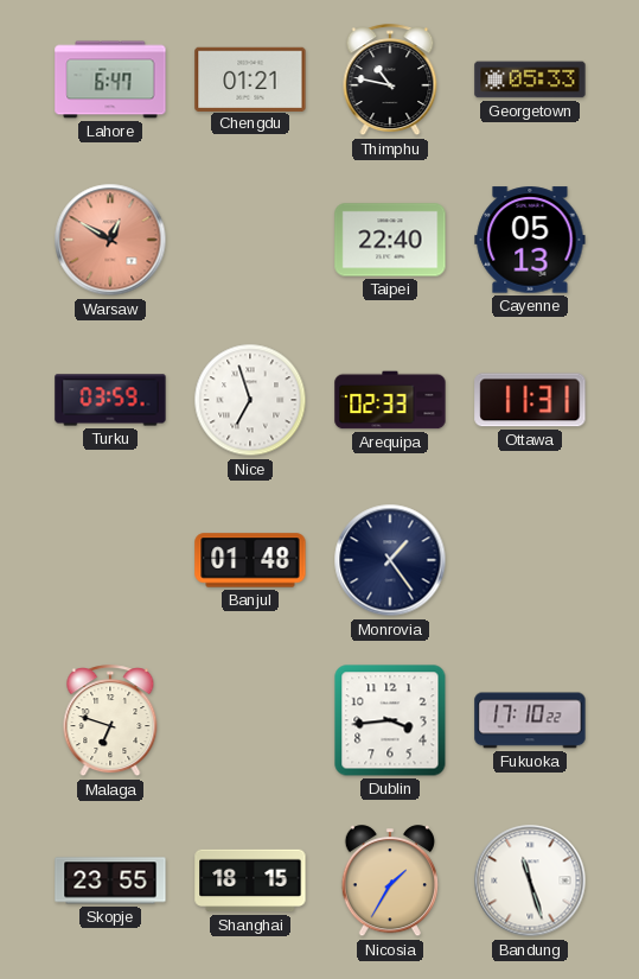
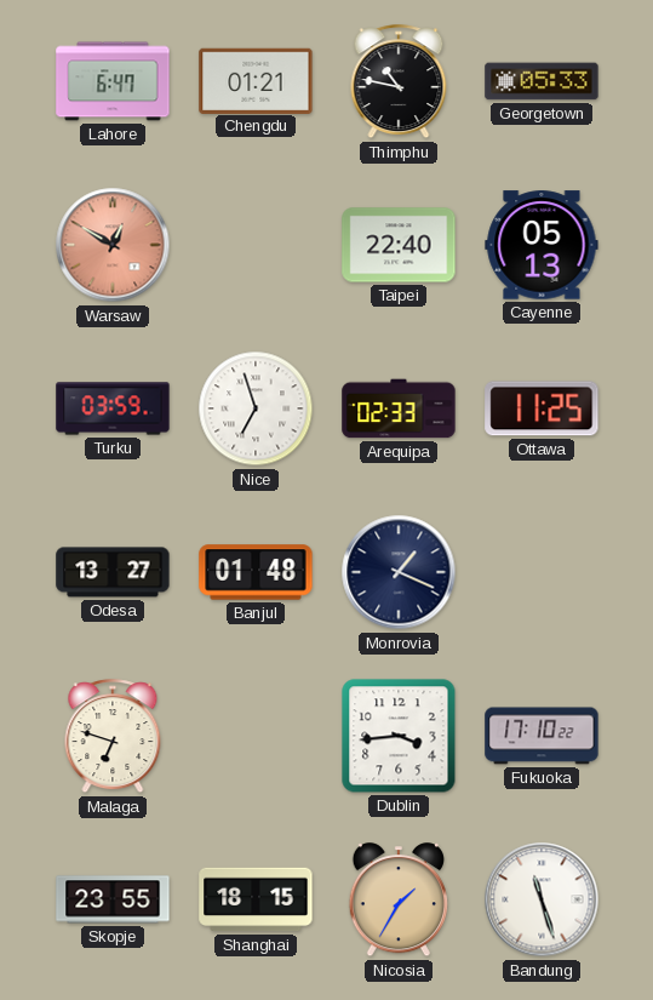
Ottawa: 11:31 -> 11:25
Odesa: none -> 13:27
Monrovia: 1:24 -> 1:19
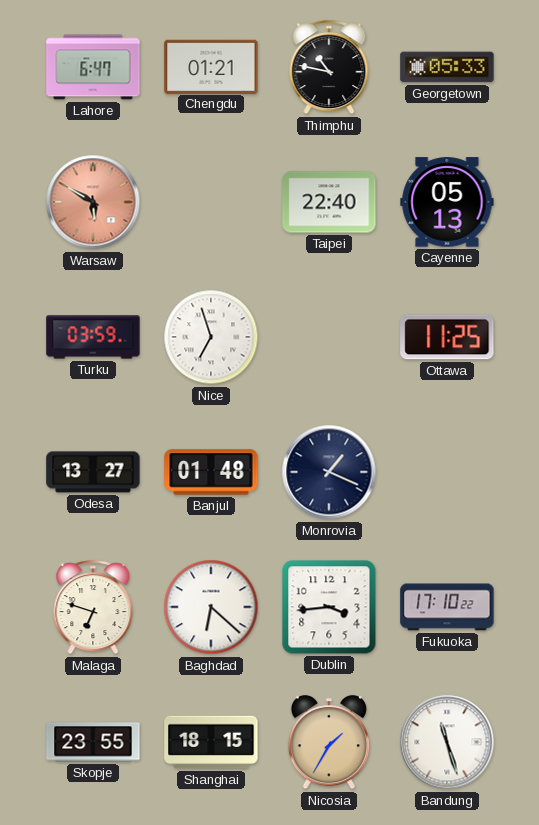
Warsaw: 12:50 -> 5:50
Arequipa: 02:33 -> none
Baghdad: none -> 6:22
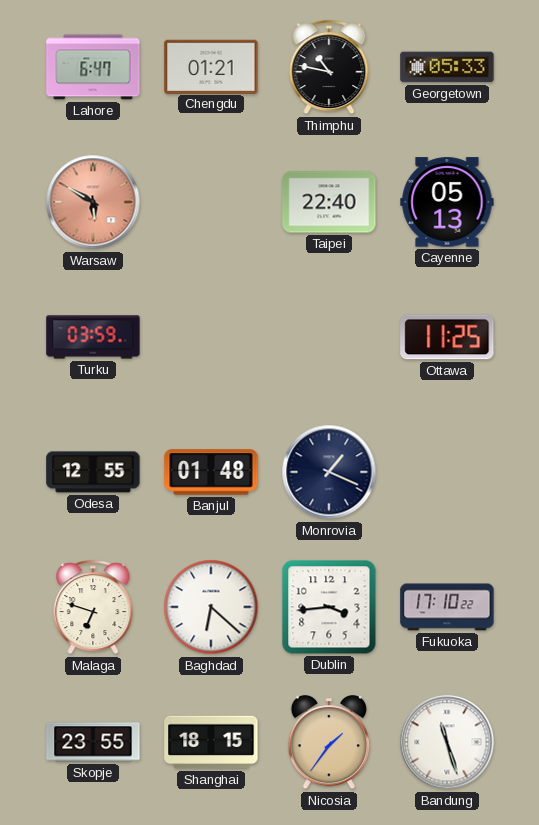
Nice: 6:57 -> none
Odesa: 13:27 -> 12:55
Nicosia: 1:35 -> 1:36
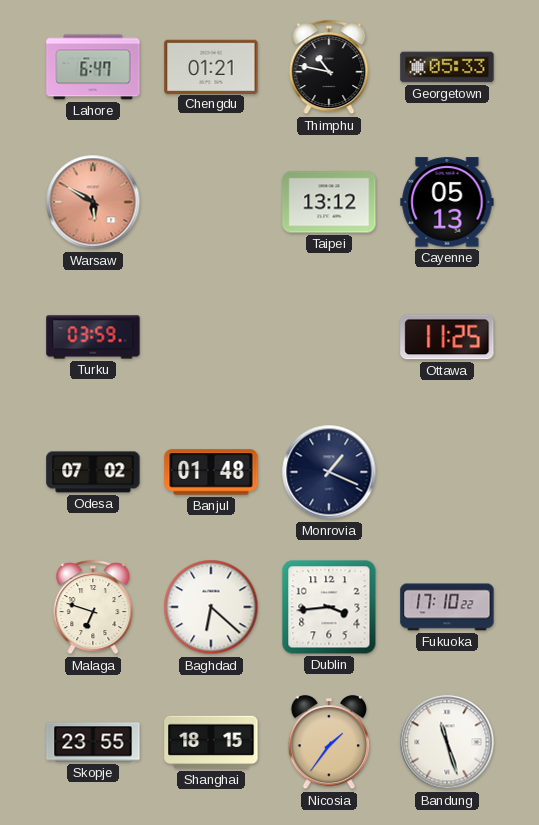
Taipei: 22:40 -> 13:12
Odesa: 12:55 -> 07:02
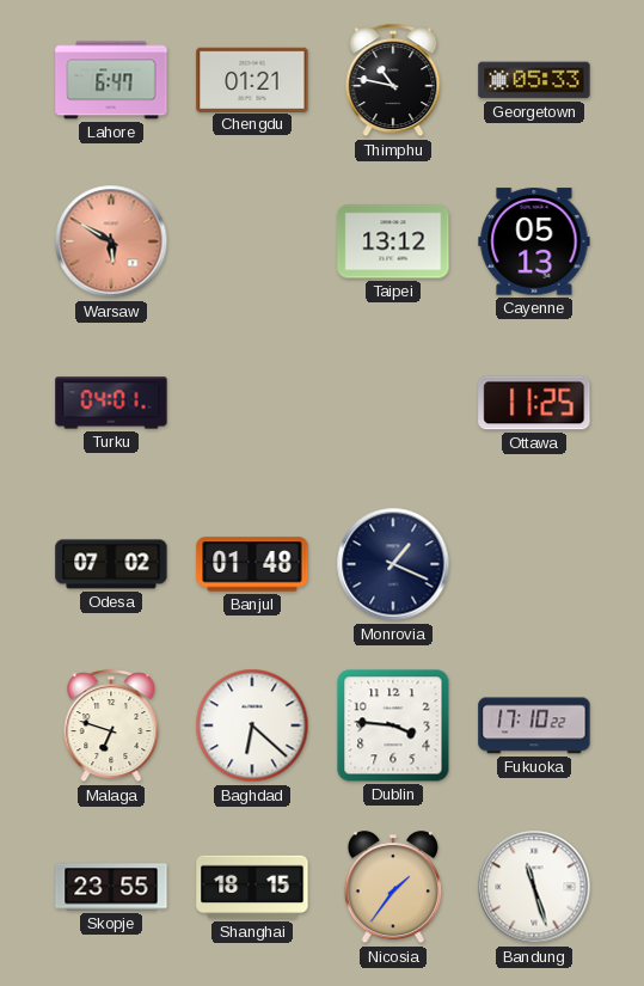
Turku: 03:59 -> 04:01
Dublin: 3:44 -> 3:46
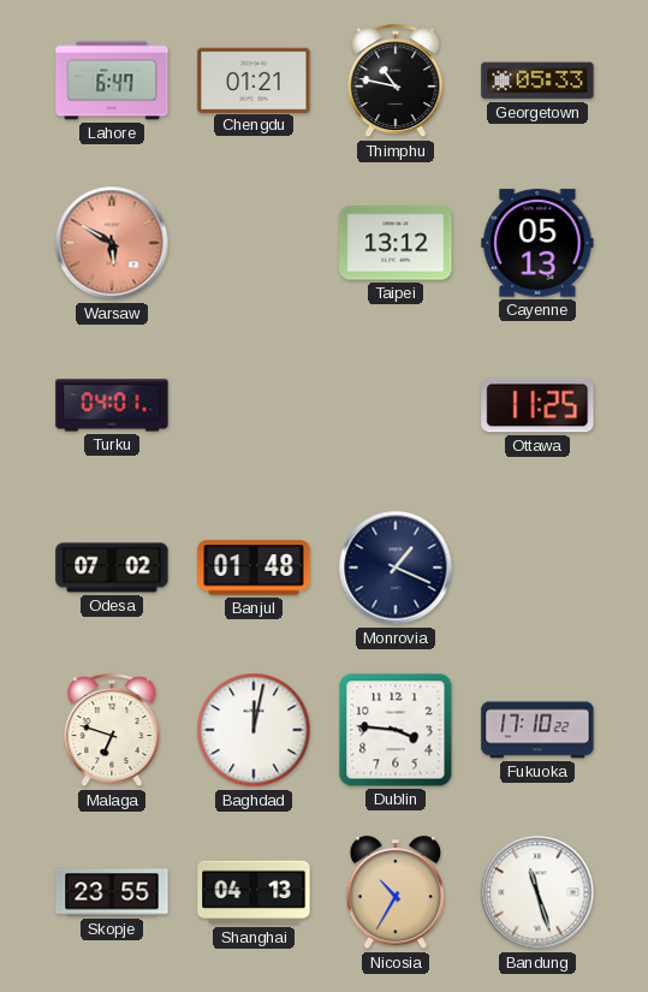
Baghdad: 6:22 -> 12:02
Shanghai: 18:15 -> 04:13
Nicosia: 1:36 -> 10:35
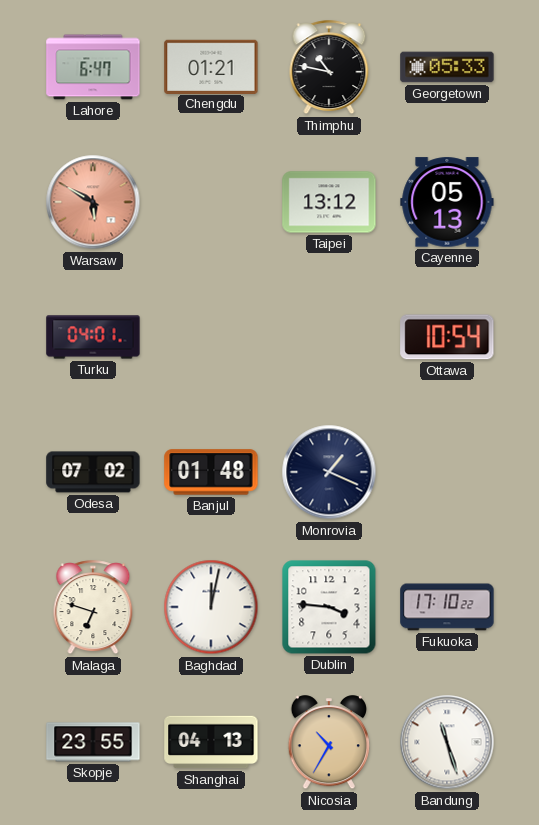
Ottawa: 11:25 -> 10:54
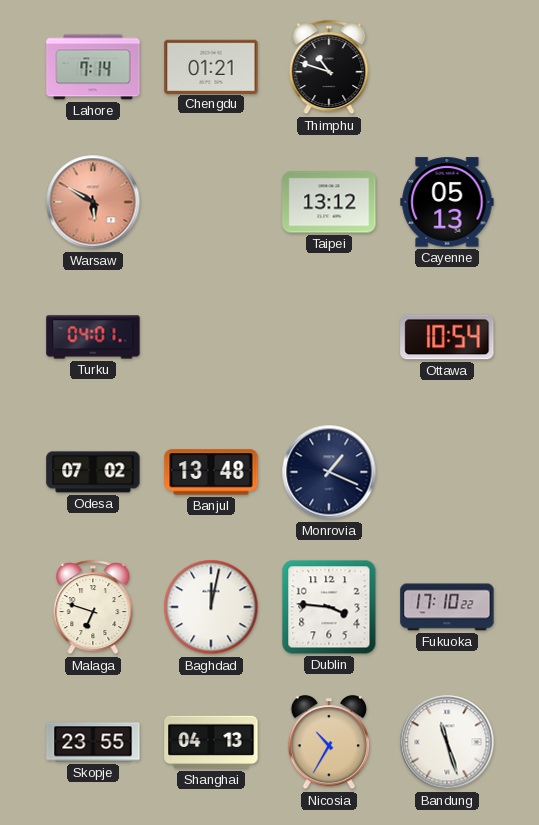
Lahore: 6:47 -> 7:14
Thimphu: 10:47 -> 10:48
Georgetown: 05:33 -> none
Banjul: 01:48 -> 13:48
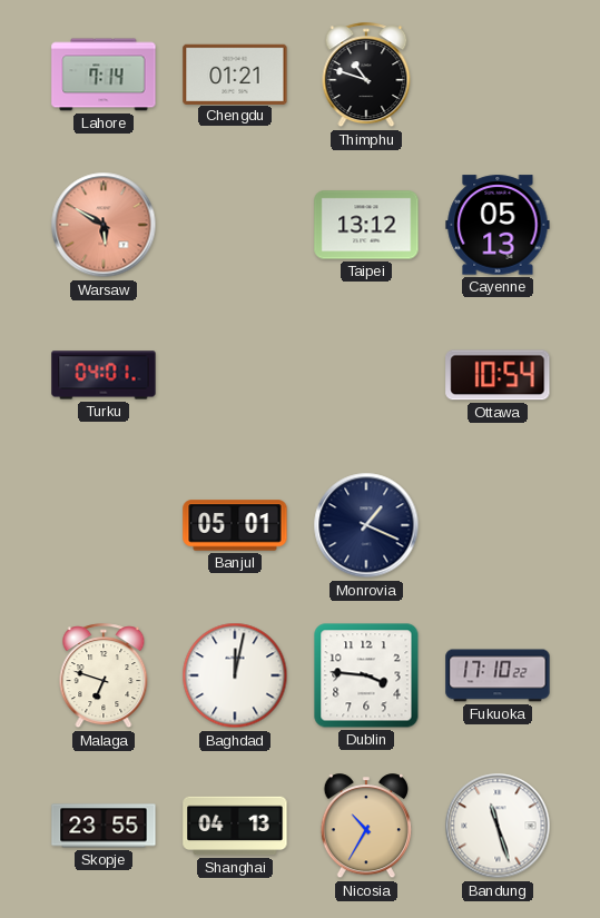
Odesa: 07:02 -> none
Banjul: 13:48 -> 05:01
